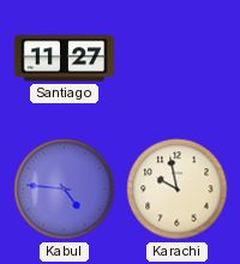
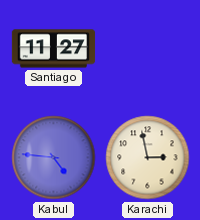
Karachi: 9:58 -> 2:58
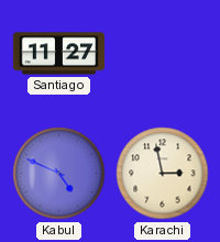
Kabul: 4:46 -> 4:49
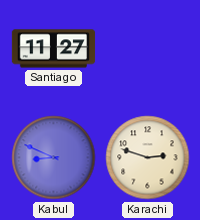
Kabul: 4:49 -> 8:49
Karachi: 2:58 -> 2:48
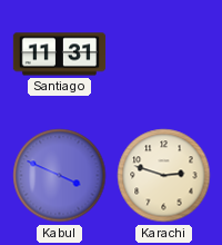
Santiago: 11:27 -> 11:31
Kabul: 8:49 -> 3:49
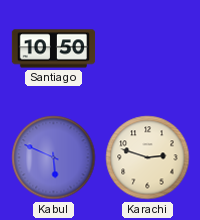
Santiago: 11:31 -> 10:50
Kabul: 3:49 -> 5:49
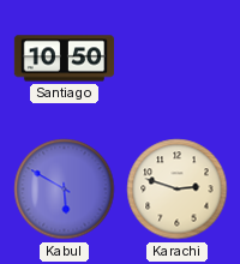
Kabul: 5:49 -> 5:50
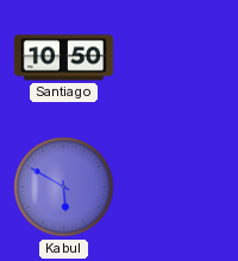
Karachi: 2:48 -> none
